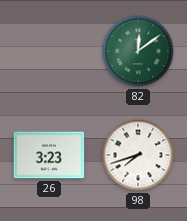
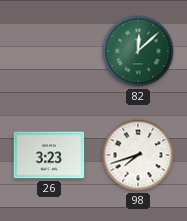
82: 12:09 -> 12:08
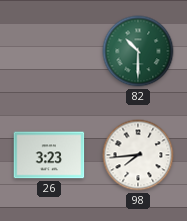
82: 12:08 -> 10:30
98: 7:42 -> 7:44
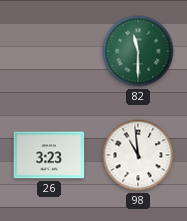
82: 10:30 -> 11:30
98: 7:44 -> 10:59
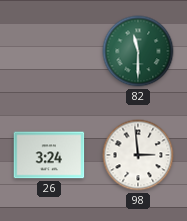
26: 3:23 -> 3:24
98: 10:59 -> 2:59
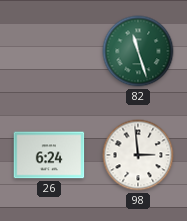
82: 11:30 -> 11:27
26: 3:24 -> 6:24
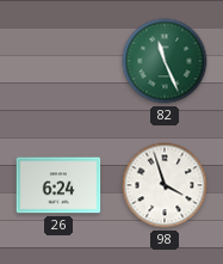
82: 11:27 -> 11:26
98: 2:59 -> 3:57
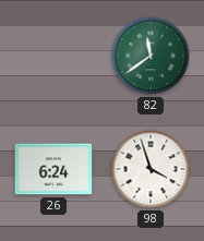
82: 11:26 -> 11:39
